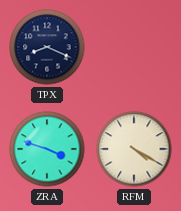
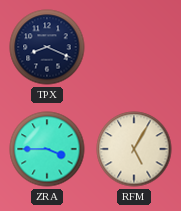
ZRA: 3:48 -> 3:45
RFM: 4:20 -> 5:05
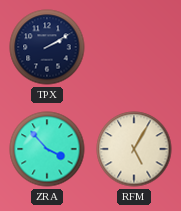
TPX: 8:19 -> 2:10
ZRA: 3:45 -> 3:53
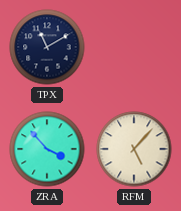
TPX: 2:10 -> 11:10
RFM: 5:05 -> 5:07
